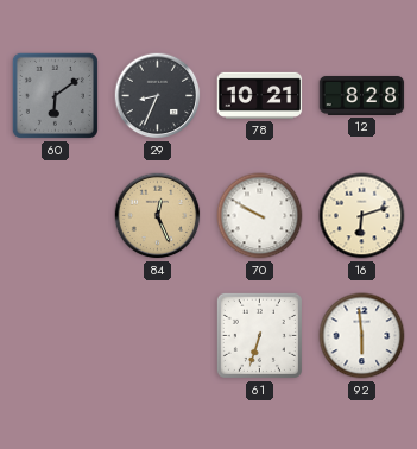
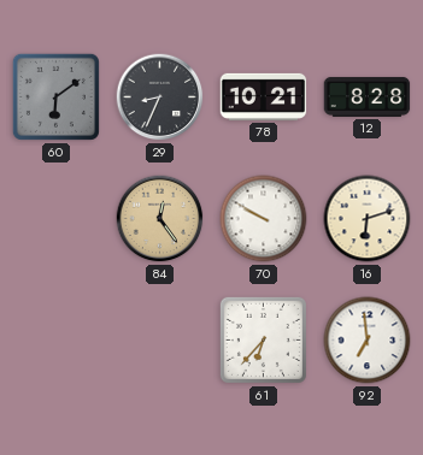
84: 12:26 -> 12:24
61: 6:33 -> 6:37
92: 5:59 -> 6:59
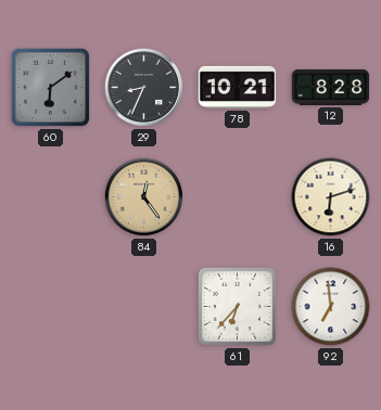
70: 9:50 -> none
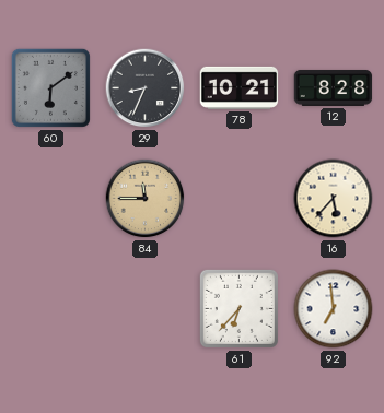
84: 12:24 -> 11:45
16: 6:12 -> 5:37
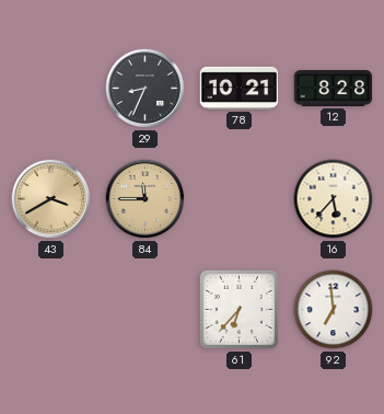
60: 6:09 -> none
43: none -> 3:40
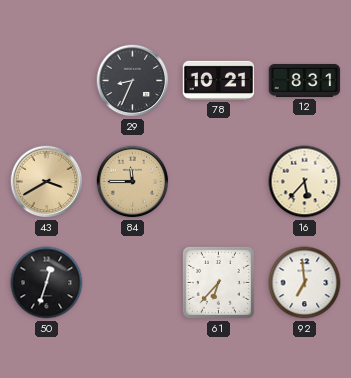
12: 8:28 -> 8:31
50: none -> 12:33
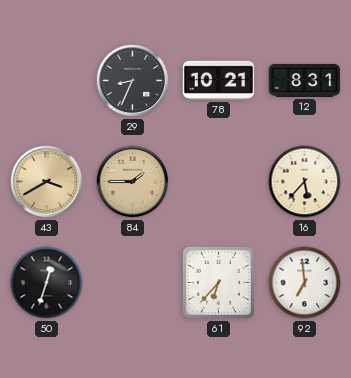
84: 11:45 -> 1:45
